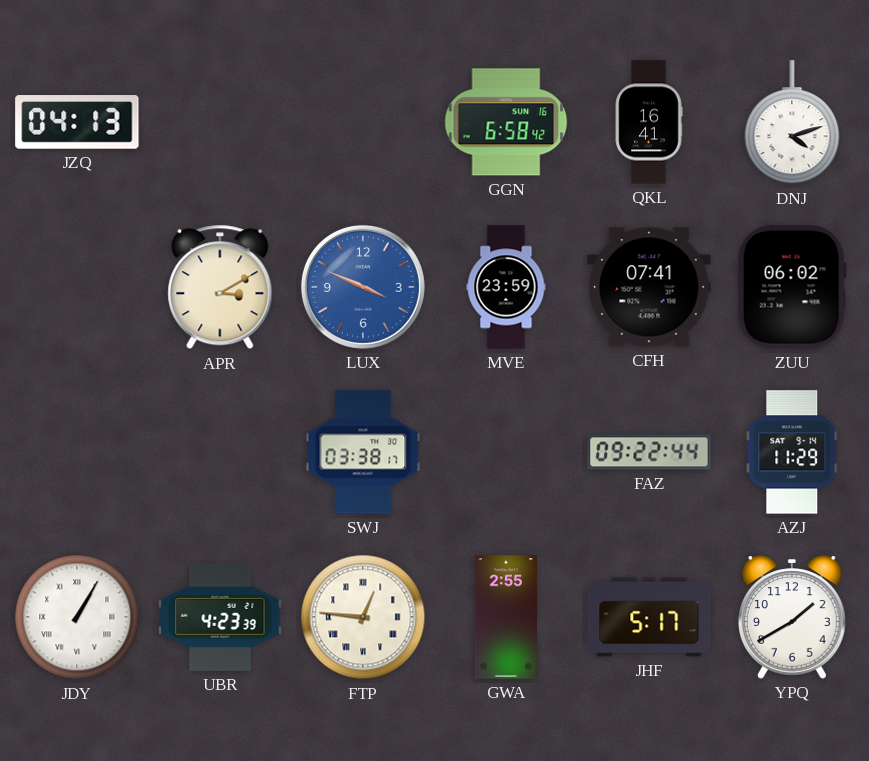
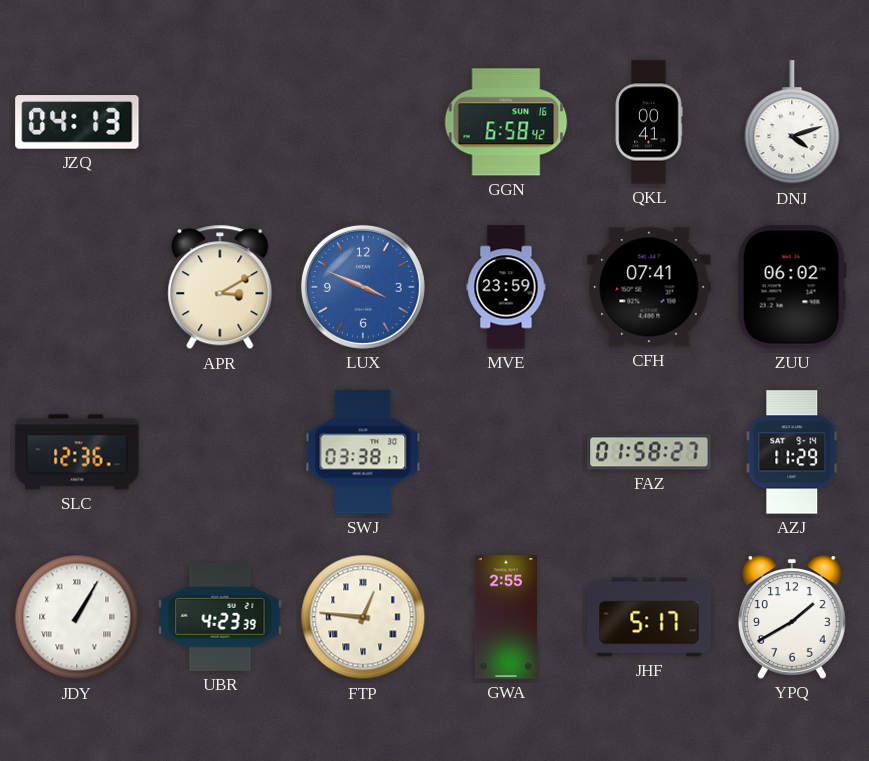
QKL: 16:41 -> 00:41
SLC: none -> 12:36
FAZ: 09:22 -> 01:58
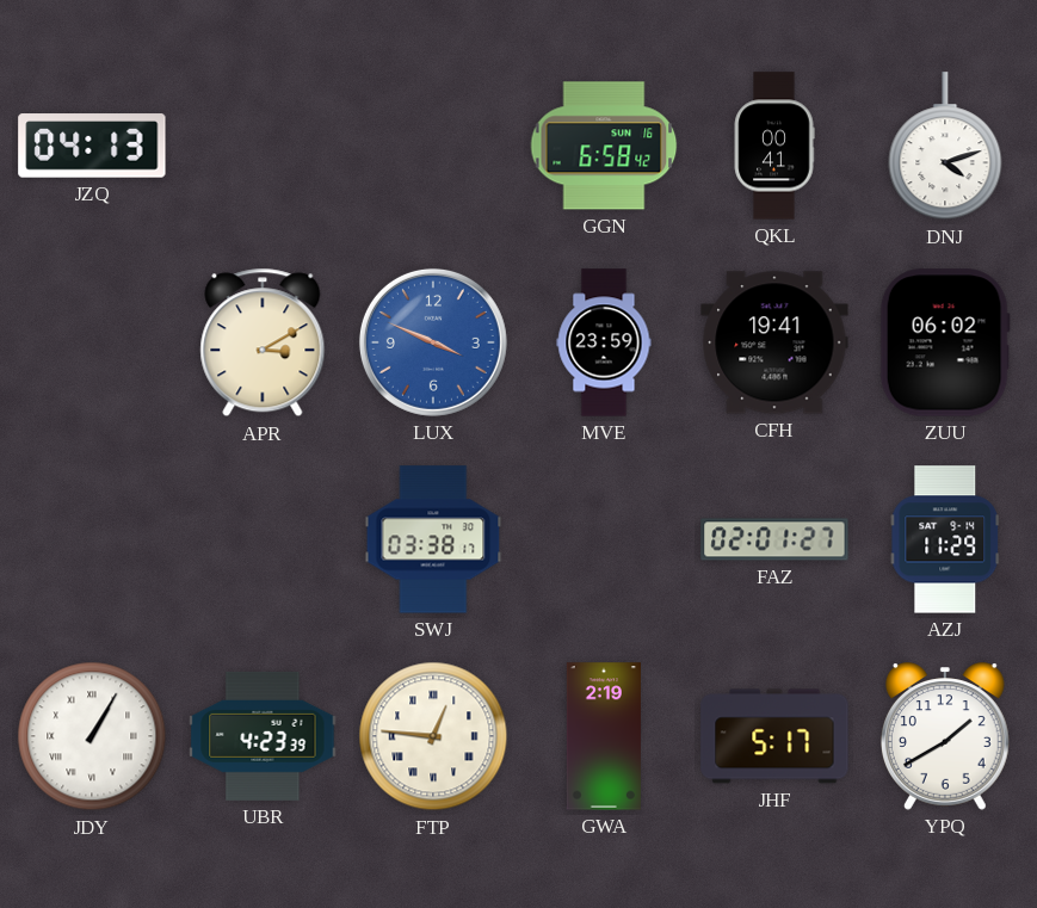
CFH: 07:41 -> 19:41
SLC: 12:36 -> none
FAZ: 01:58 -> 02:01
GWA: 2:55 -> 2:19
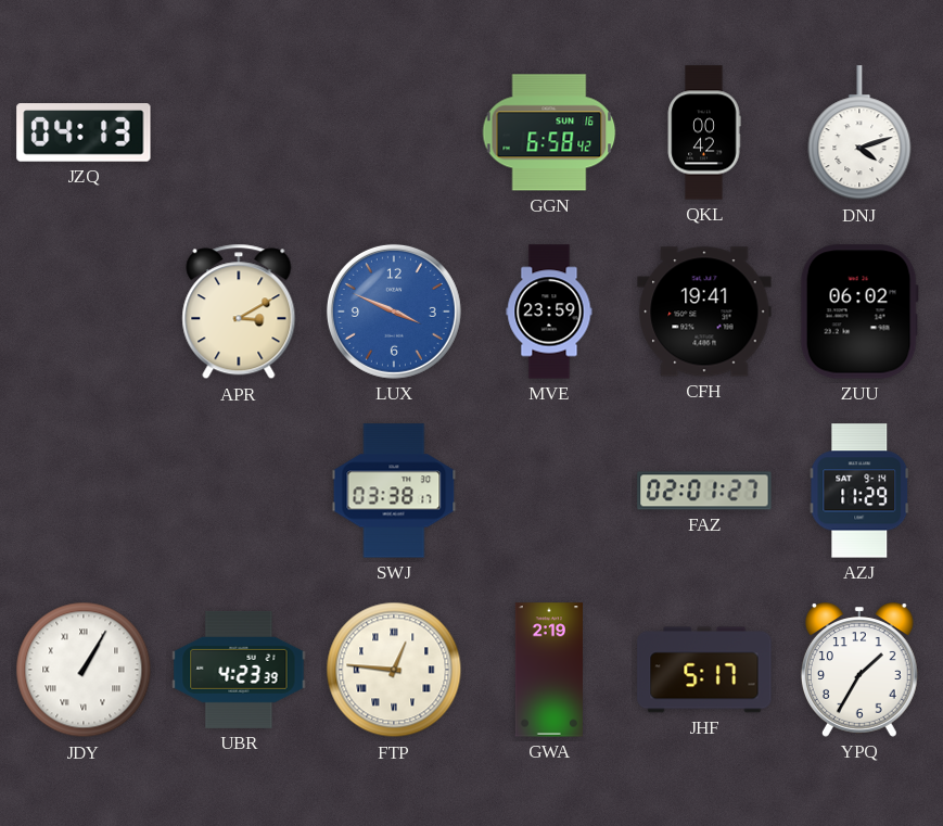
QKL: 00:41 -> 00:42
YPQ: 1:40 -> 1:35
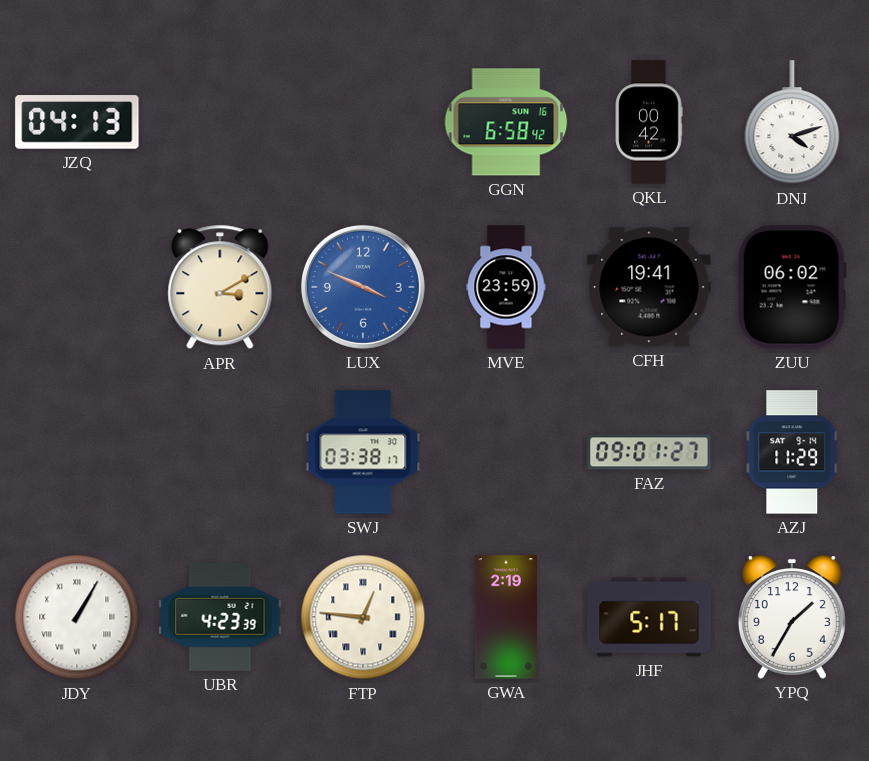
FAZ: 02:01 -> 09:01
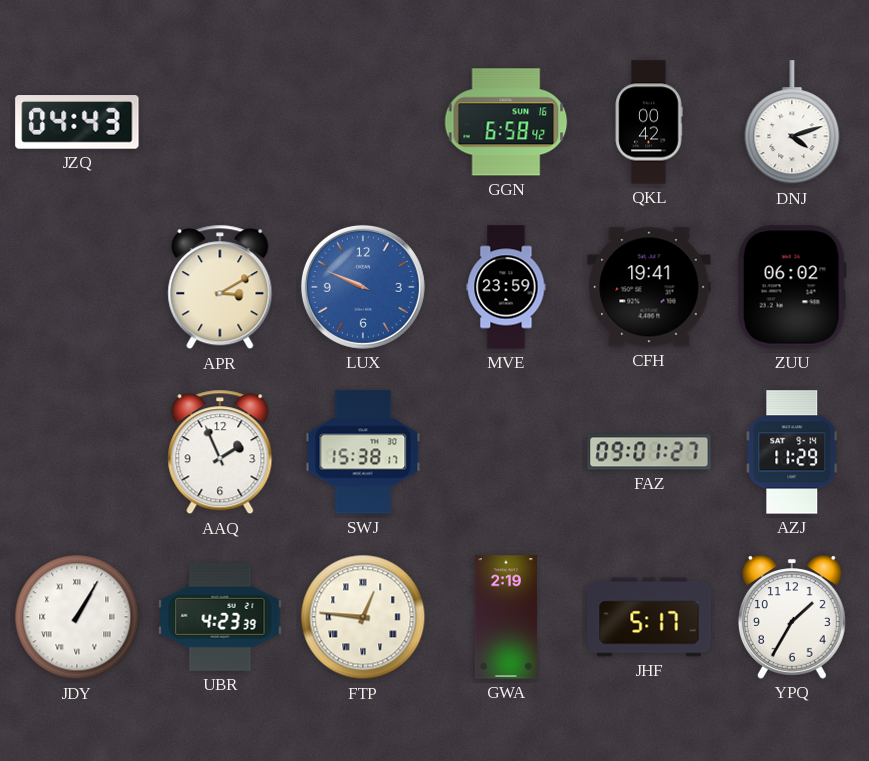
JZQ: 04:13 -> 04:43
LUX: 3:49 -> 9:49
AAQ: none -> 1:56
SWJ: 03:38 -> 15:38
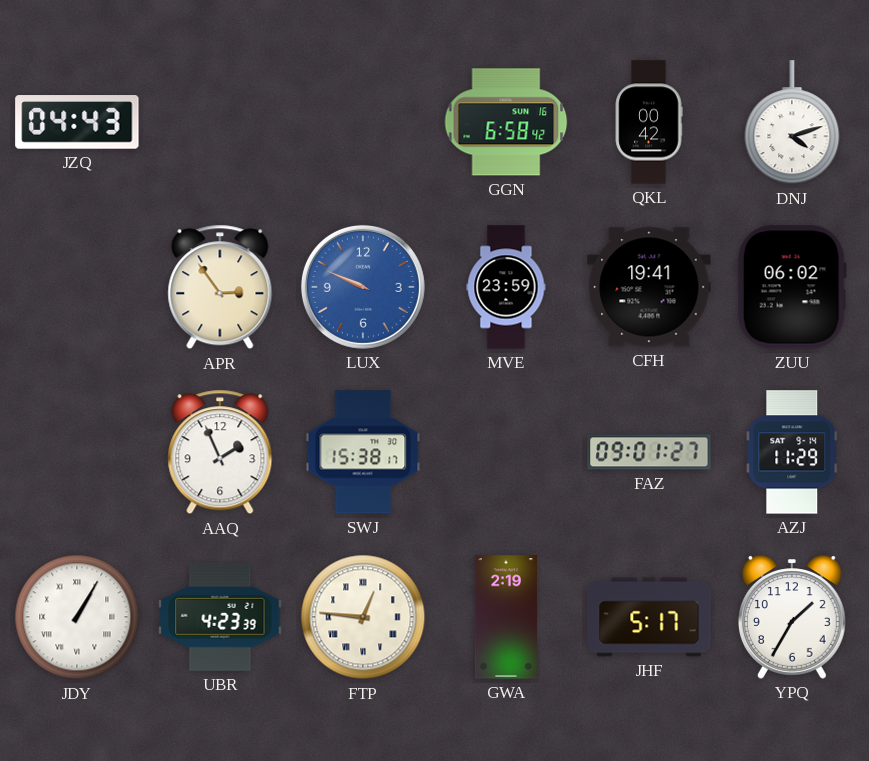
APR: 3:10 -> 2:54
